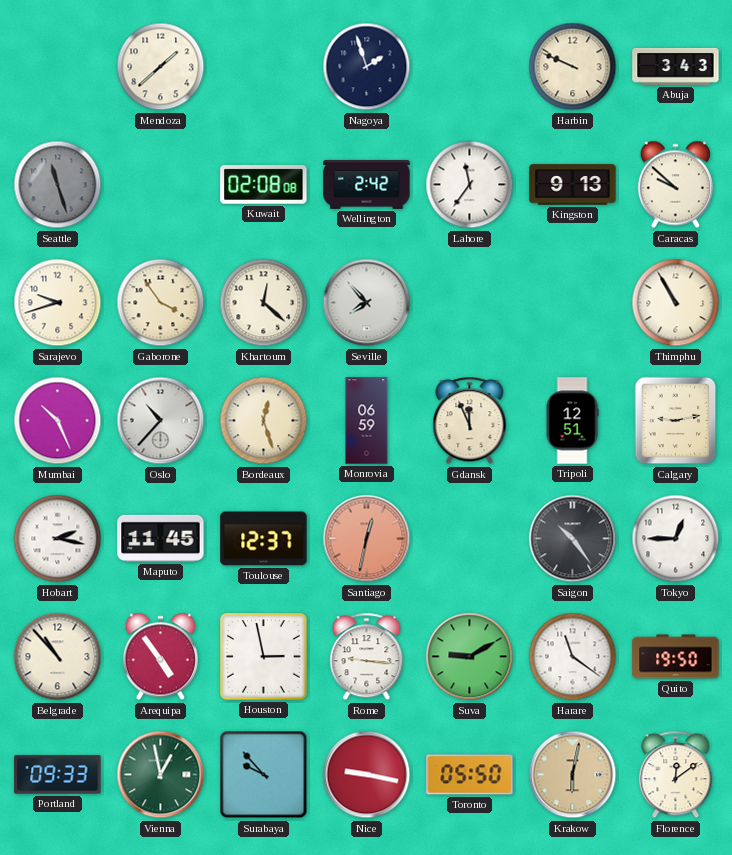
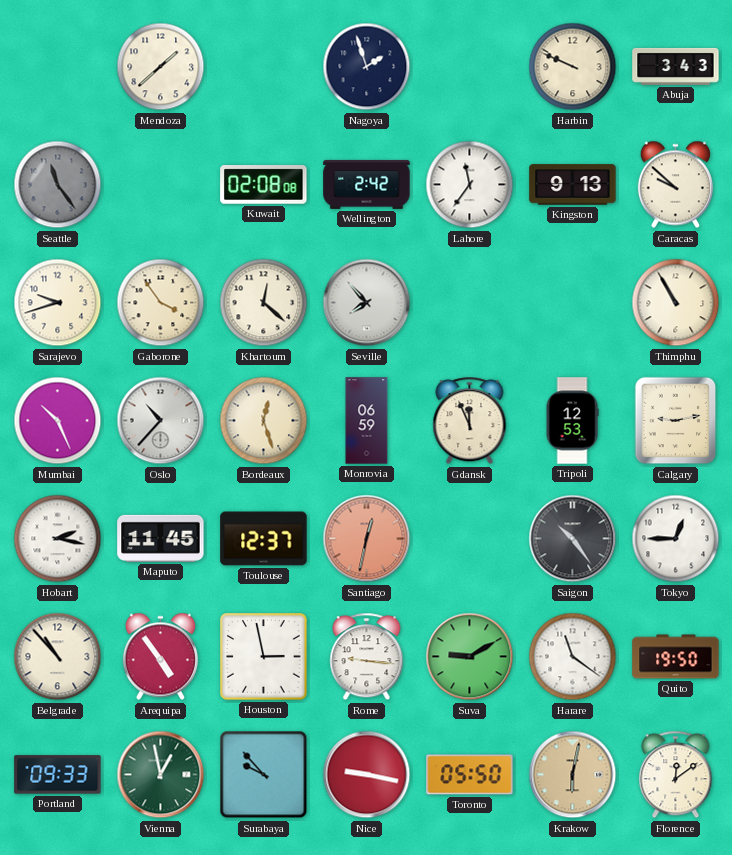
Seattle: 11:27 -> 11:24
Tripoli: 12:51 -> 12:53
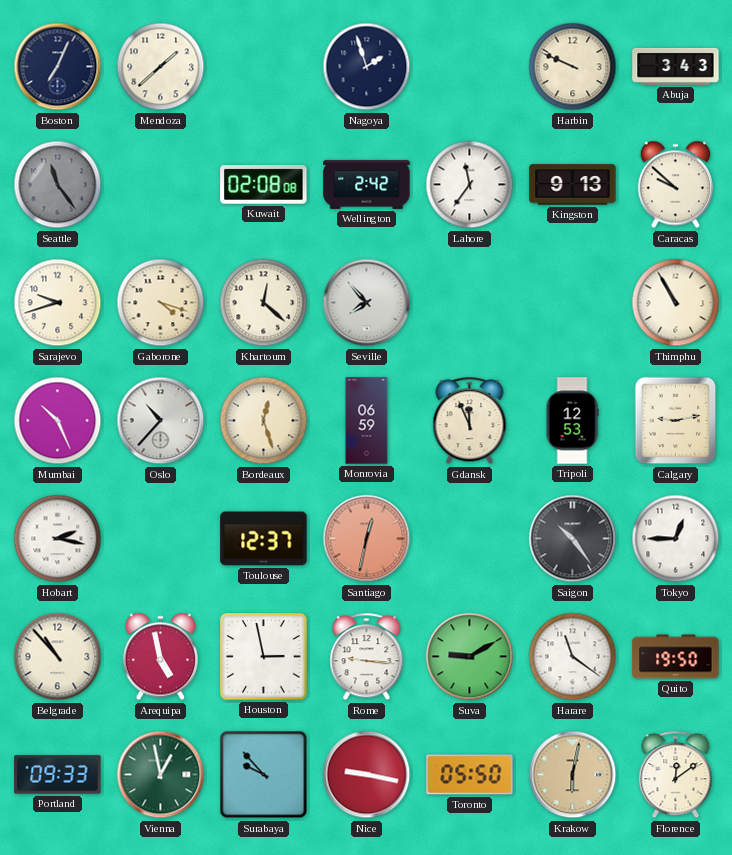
Boston: none -> 7:04
Gaborone: 3:54 -> 4:18
Maputo: 11:45 -> none
Arequipa: 4:54 -> 4:58
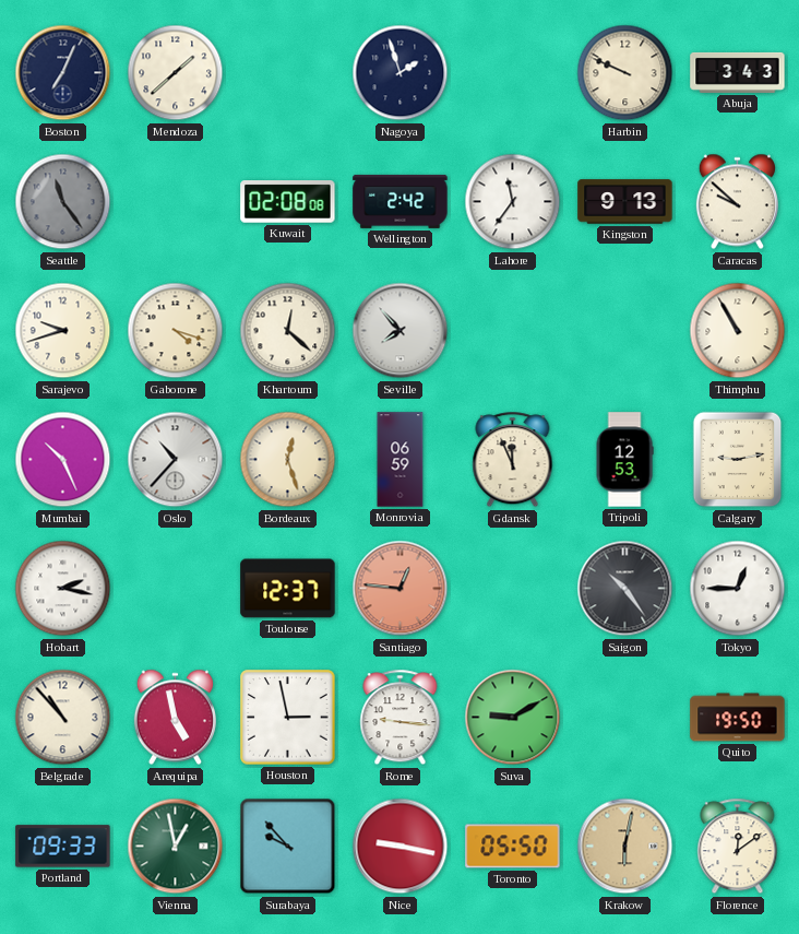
Santiago: 12:32 -> 12:46
Harare: 11:21 -> none
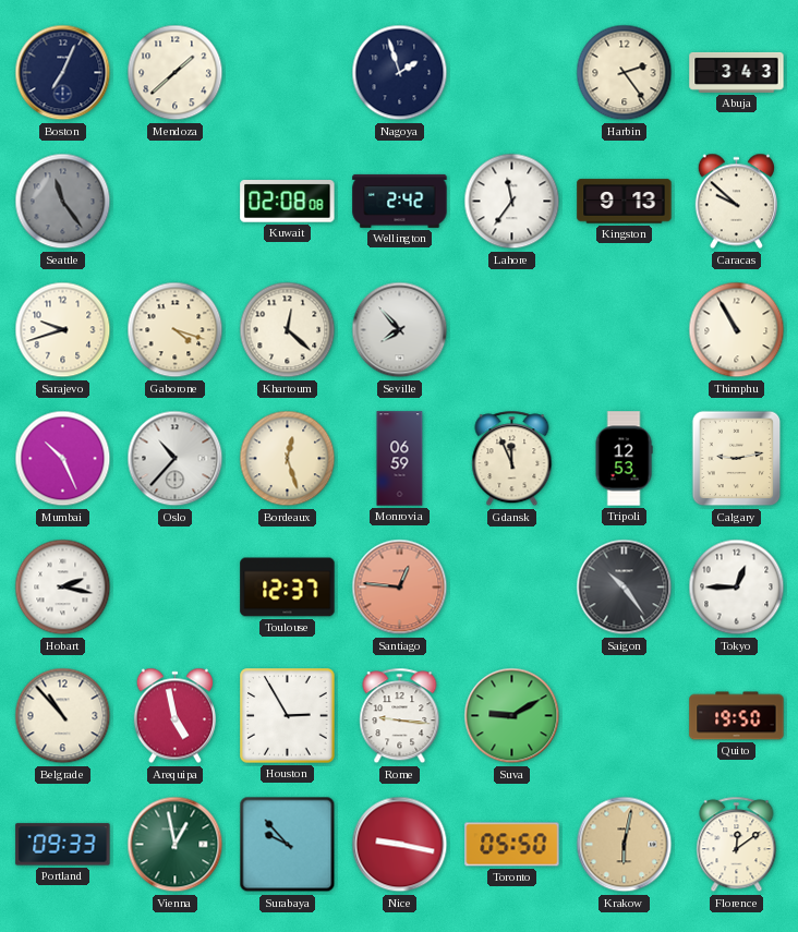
Harbin: 9:49 -> 2:24
Houston: 2:58 -> 2:55
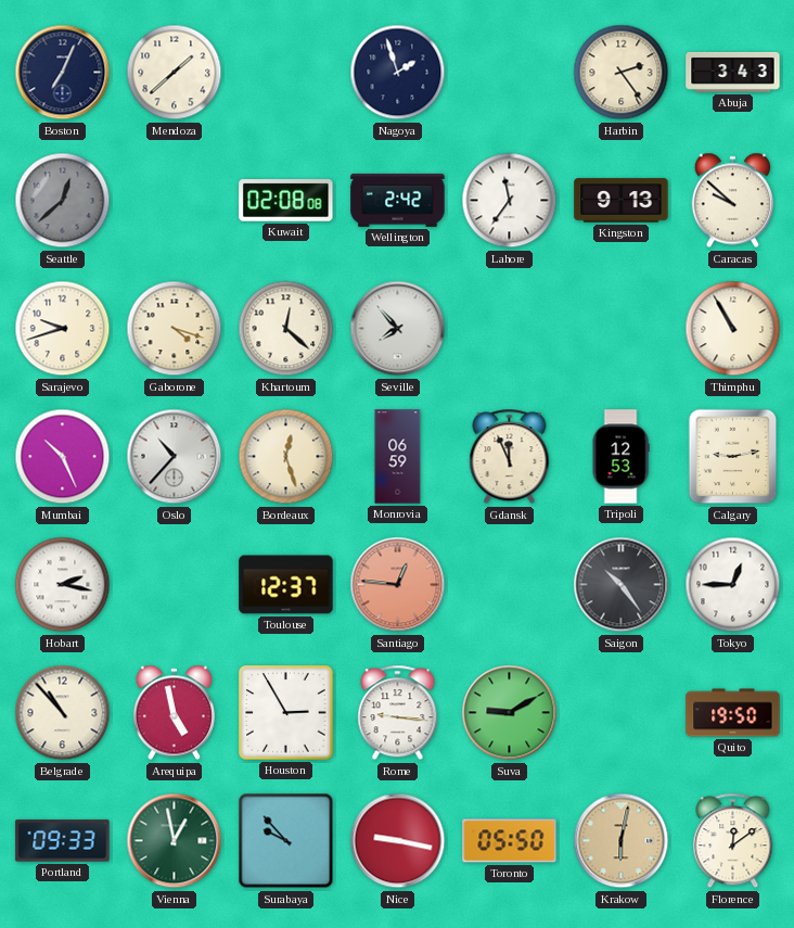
Seattle: 11:24 -> 12:38
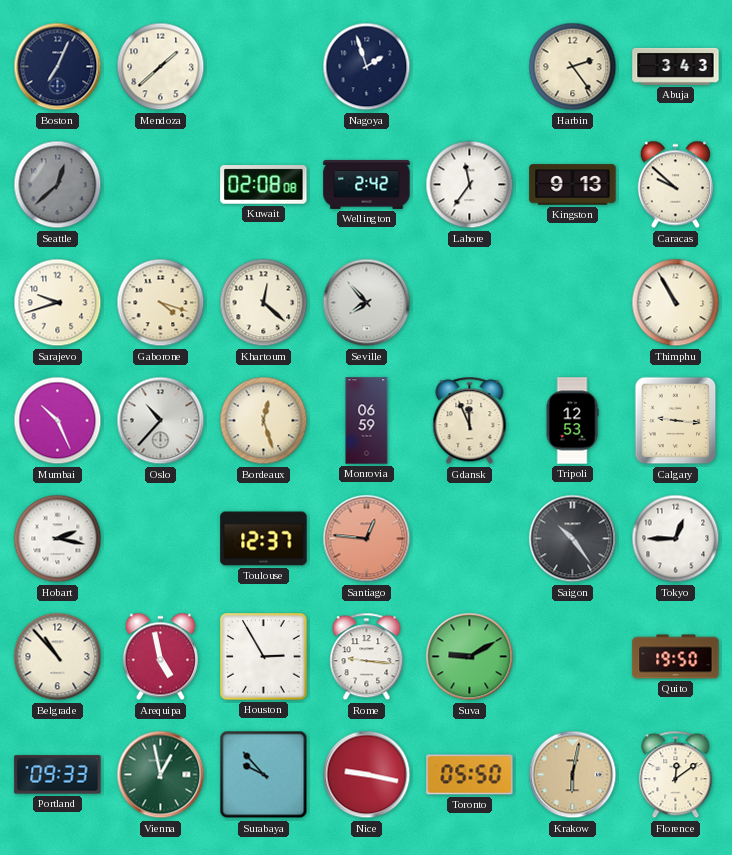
Calgary: 9:13 -> 9:16
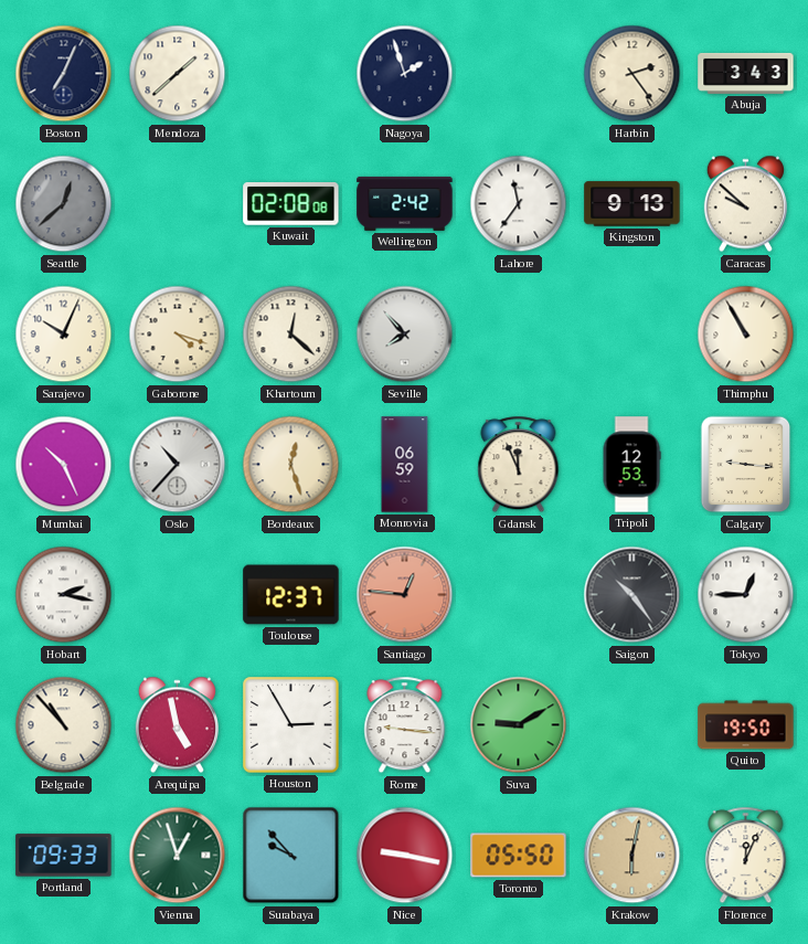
Sarajevo: 9:42 -> 10:04
Vienna: 12:58 -> 12:57
Florence: 12:09 -> 12:04
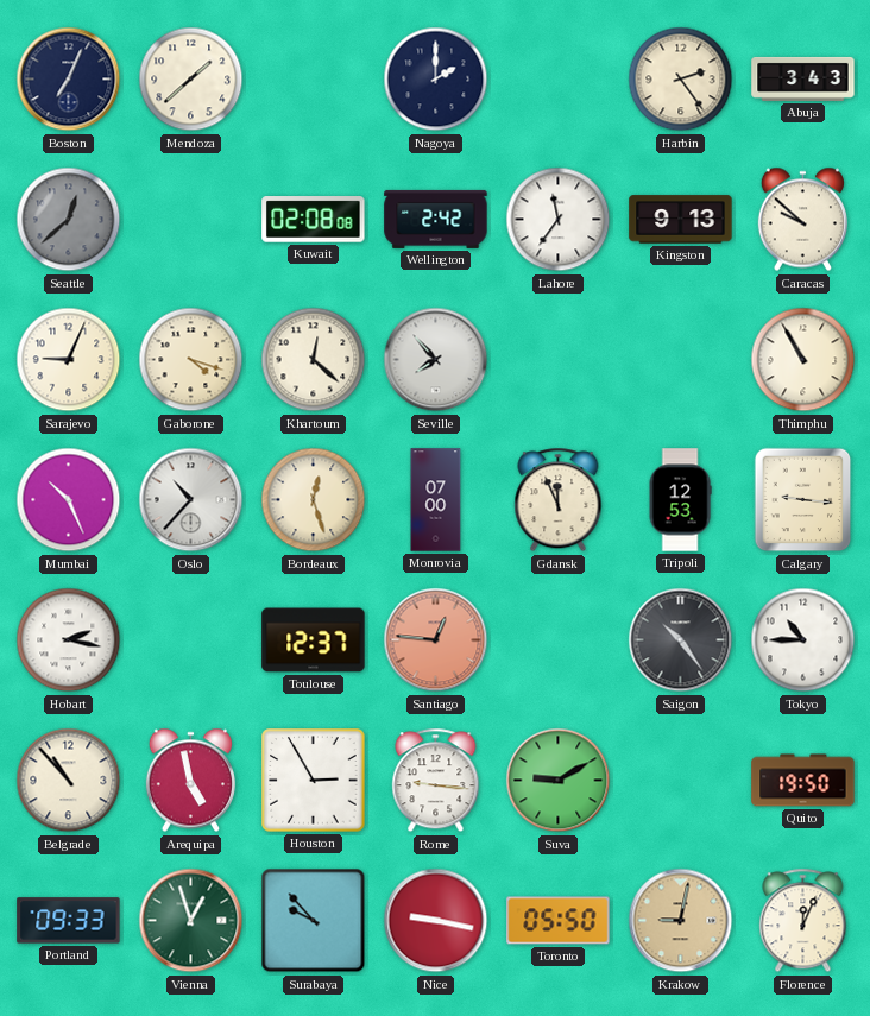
Nagoya: 1:57 -> 2:00
Sarajevo: 10:04 -> 9:04
Monrovia: 06:59 -> 07:00
Tokyo: 12:45 -> 10:45
Krakow: 6:02 -> 9:02
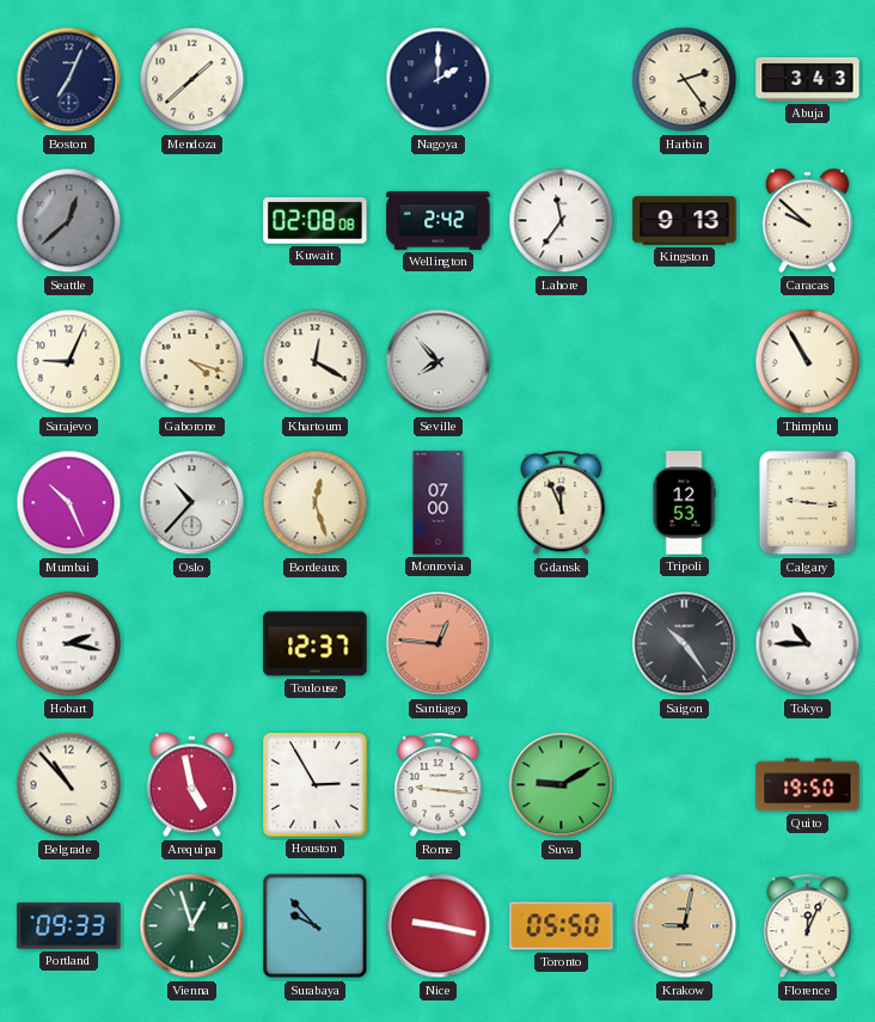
Khartoum: 12:22 -> 12:20
